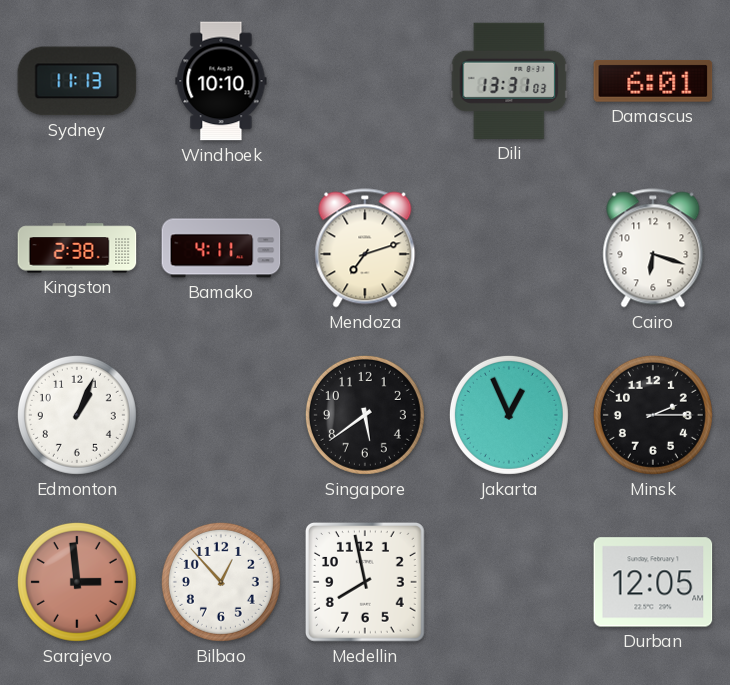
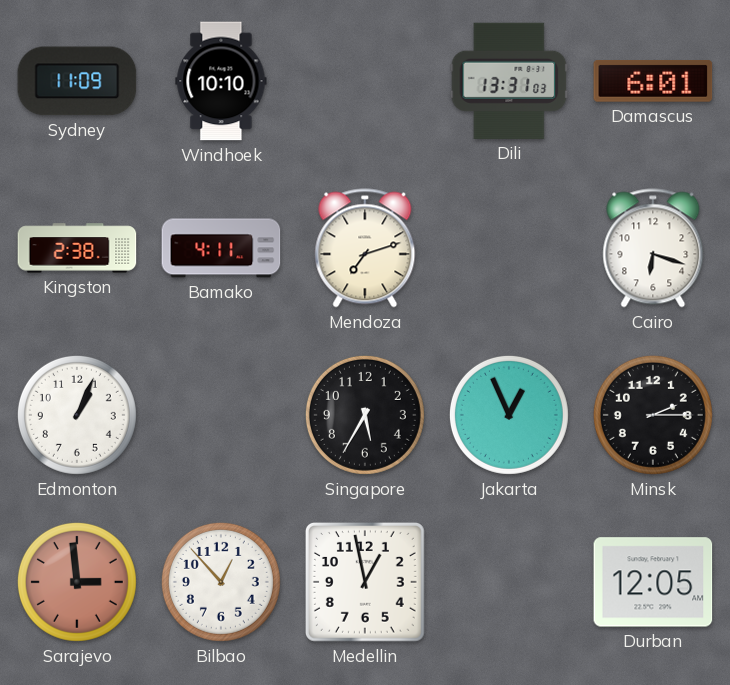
Sydney: 11:13 -> 11:09
Singapore: 5:39 -> 5:35
Medellin: 7:58 -> 12:58
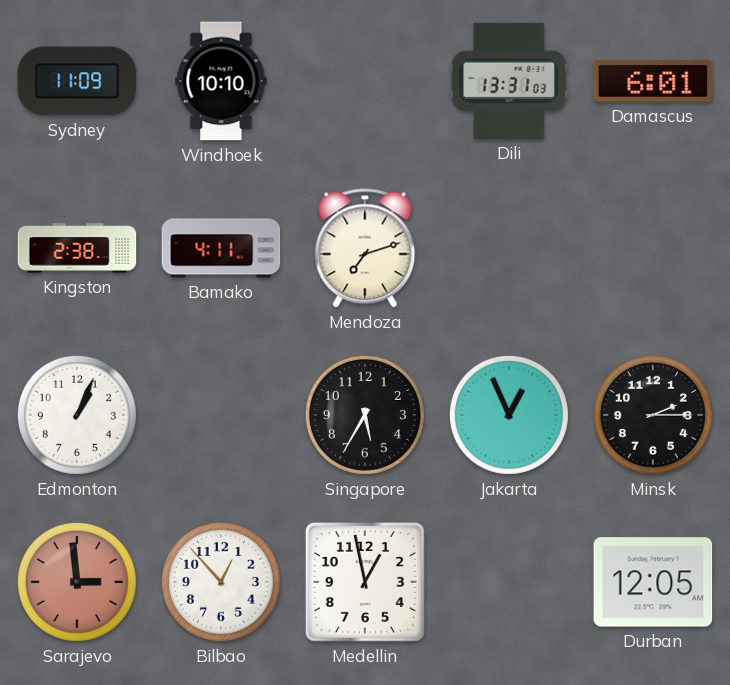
Cairo: 6:18 -> none
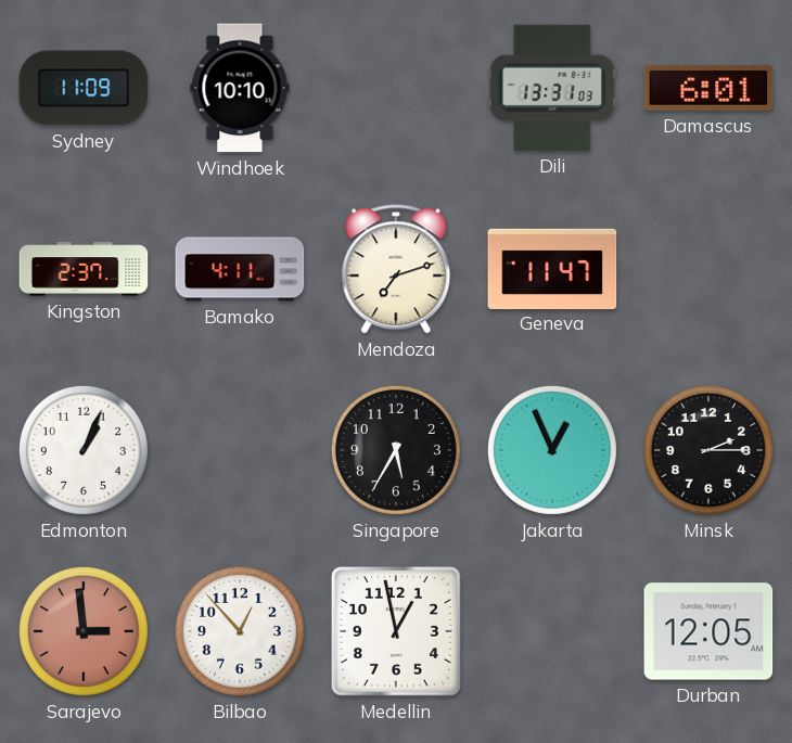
Kingston: 2:38 -> 2:37
Geneva: none -> 11:47
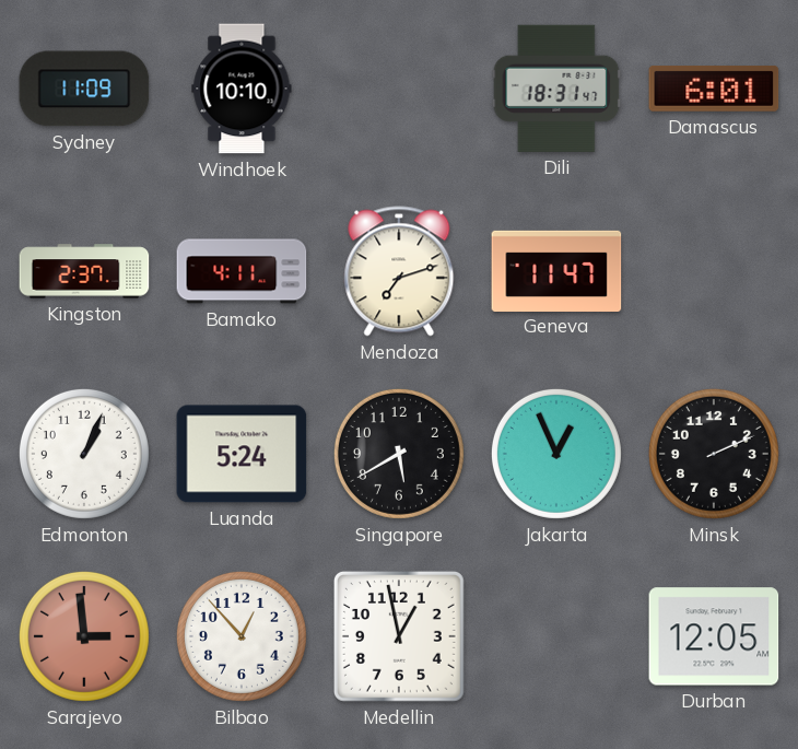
Dili: 13:31 -> 18:31
Luanda: none -> 5:24
Singapore: 5:35 -> 5:40
Minsk: 2:15 -> 2:11
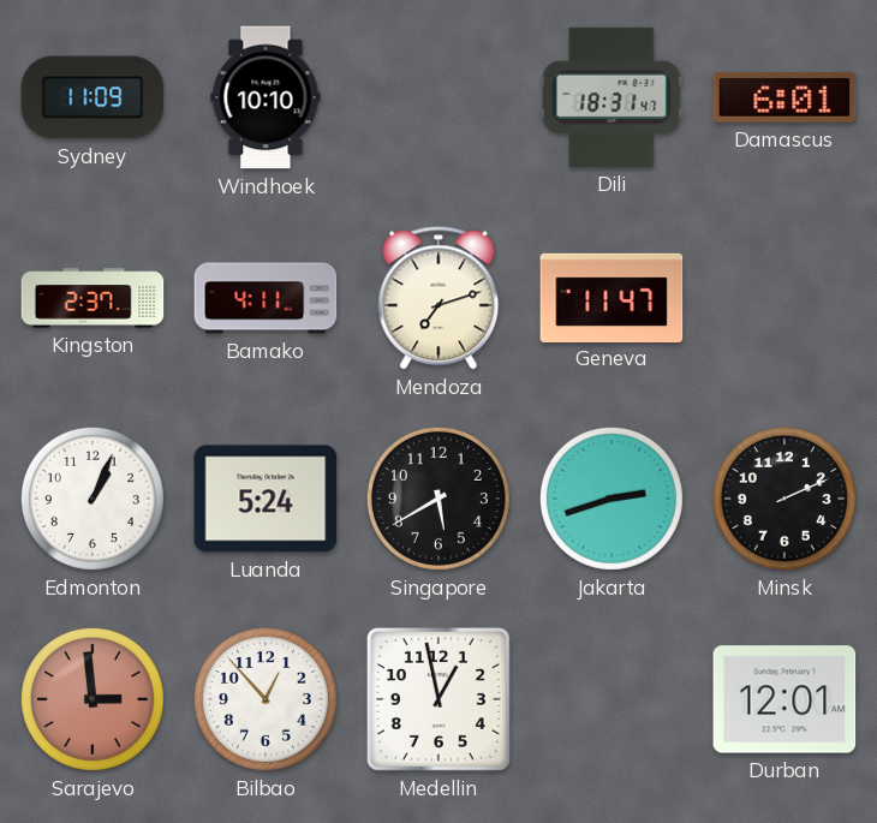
Jakarta: 12:56 -> 2:42
Durban: 12:05 -> 12:01
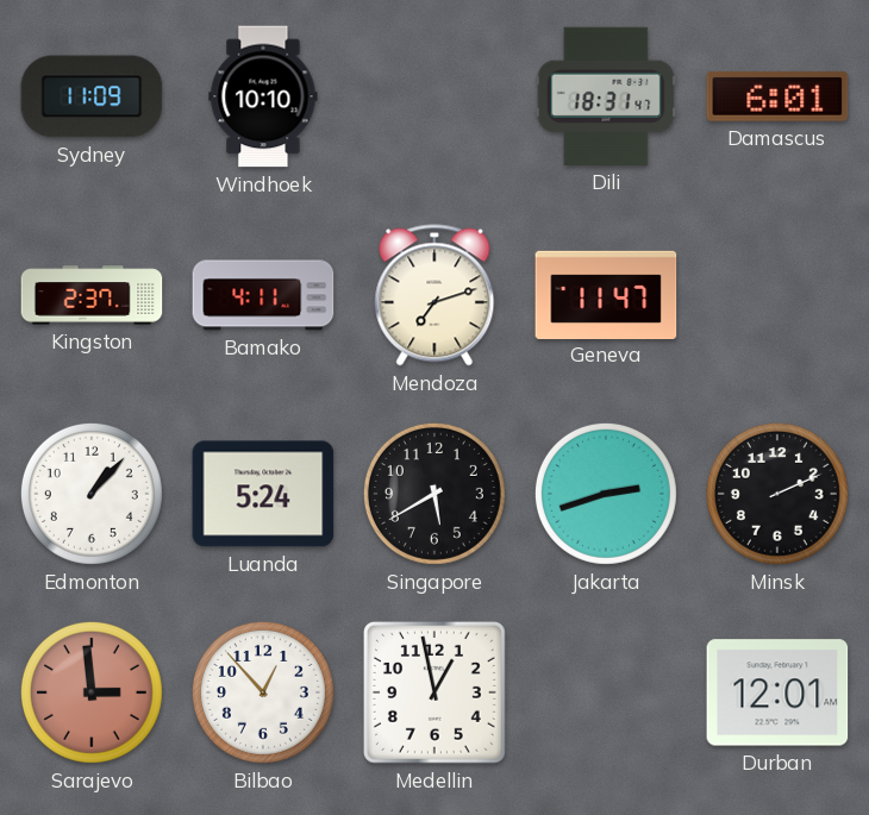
Edmonton: 1:04 -> 1:07
